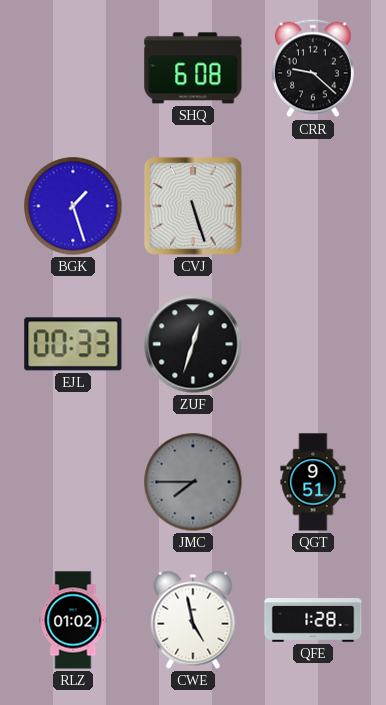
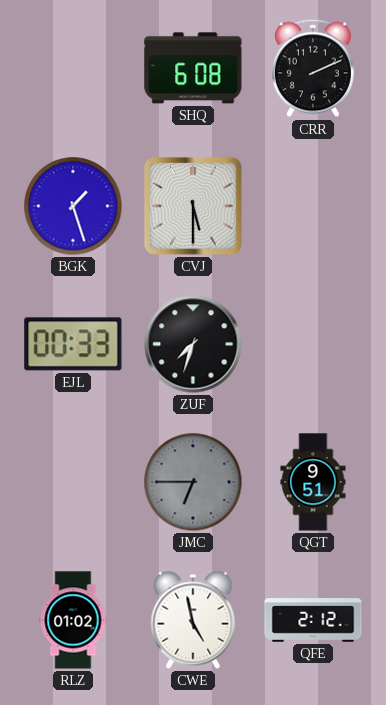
CRR: 9:22 -> 2:11
CVJ: 5:27 -> 5:30
ZUF: 12:33 -> 7:33
JMC: 7:45 -> 6:45
QFE: 1:28 -> 2:12
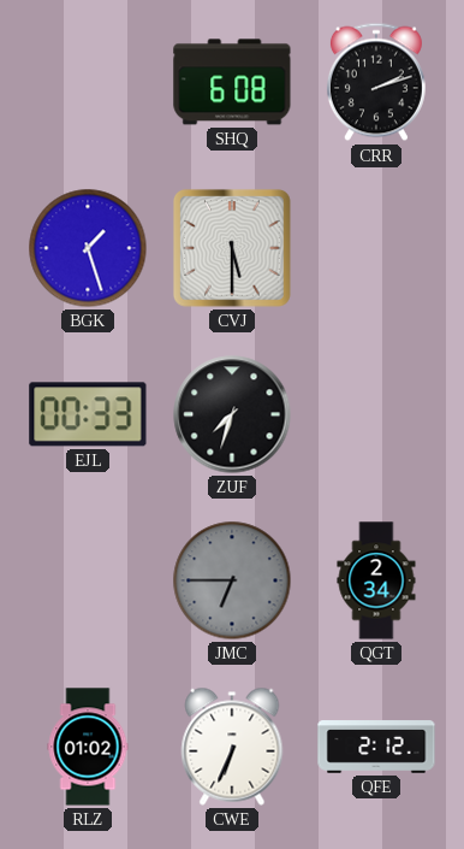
CRR: 2:11 -> 2:12
QGT: 9:51 -> 2:34
CWE: 4:58 -> 6:34
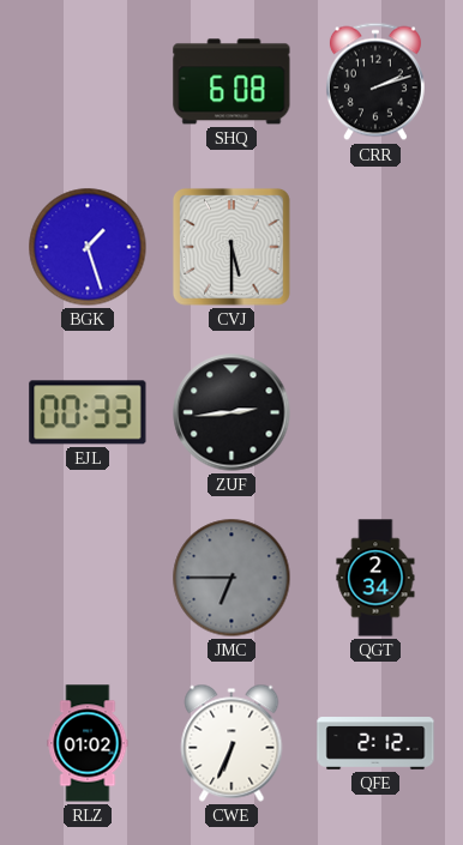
ZUF: 7:33 -> 2:44
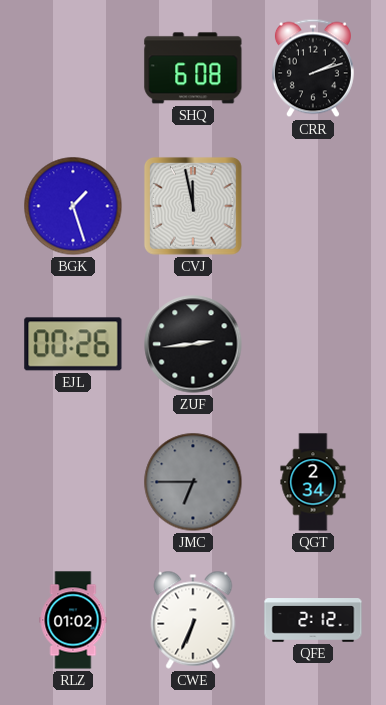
CVJ: 5:30 -> 11:58
EJL: 00:33 -> 00:26
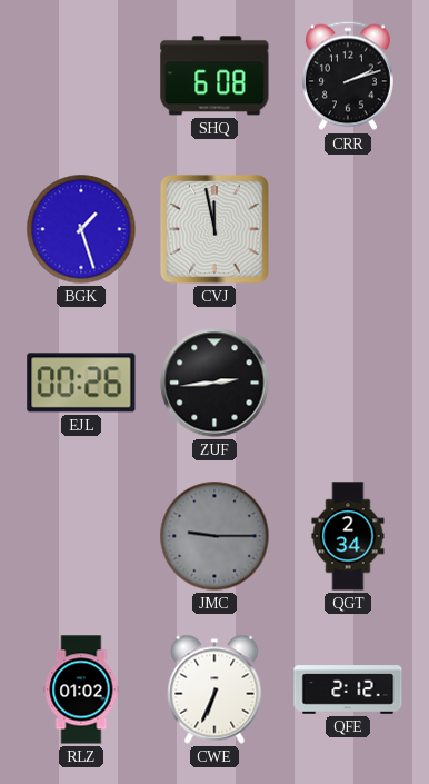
JMC: 6:45 -> 9:15
